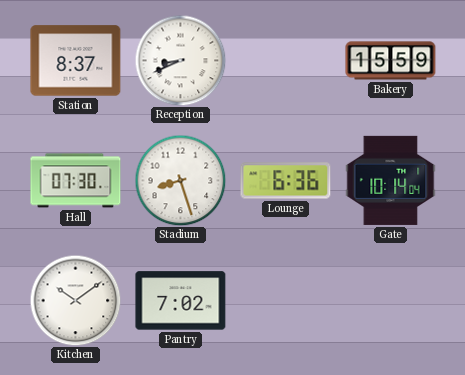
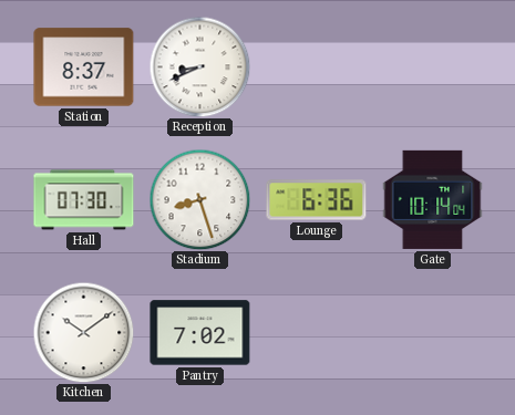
Bakery: 15:59 -> none
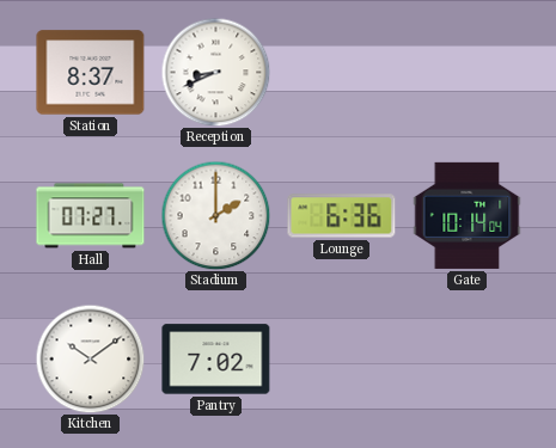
Hall: 07:30 -> 07:27
Stadium: 8:27 -> 2:00
